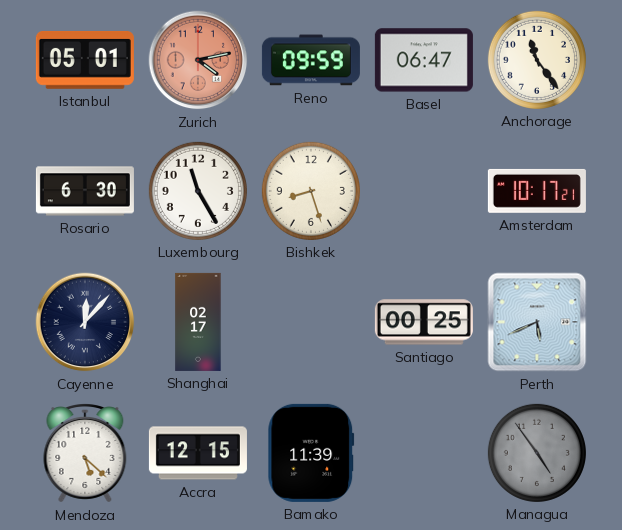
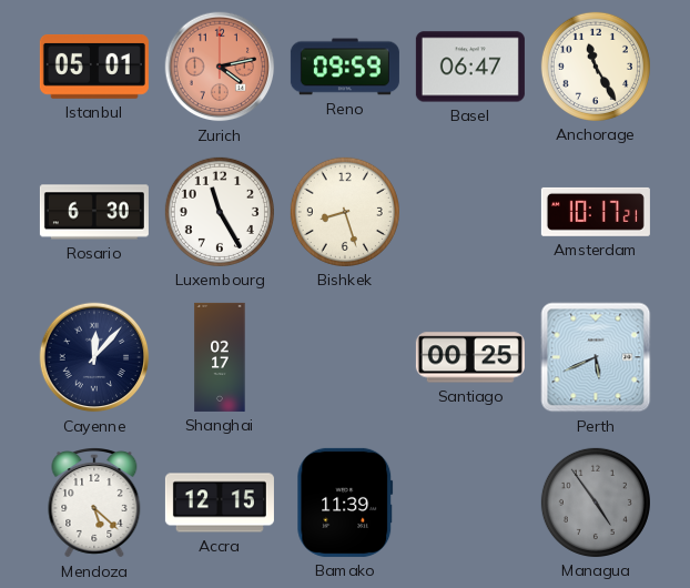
Anchorage: 11:24 -> 11:25
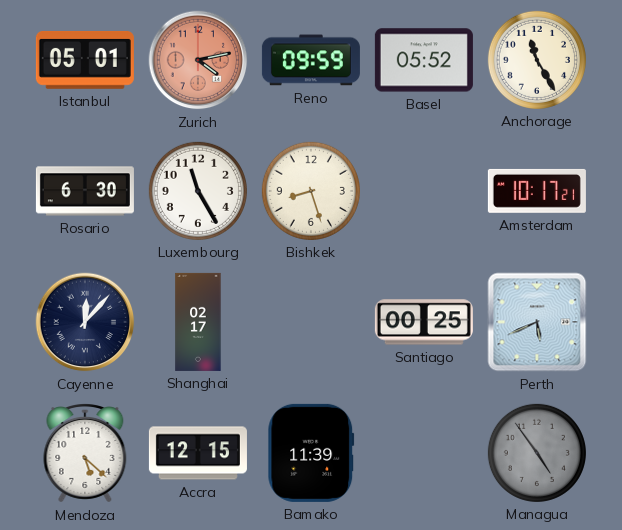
Basel: 06:47 -> 05:52
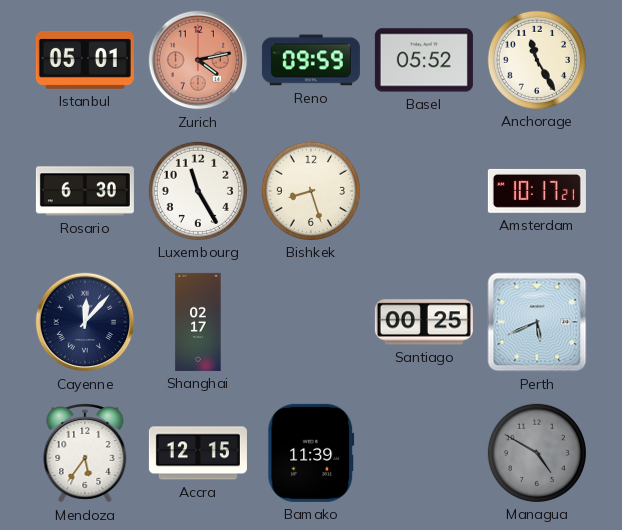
Mendoza: 5:22 -> 5:36
Managua: 4:54 -> 4:50
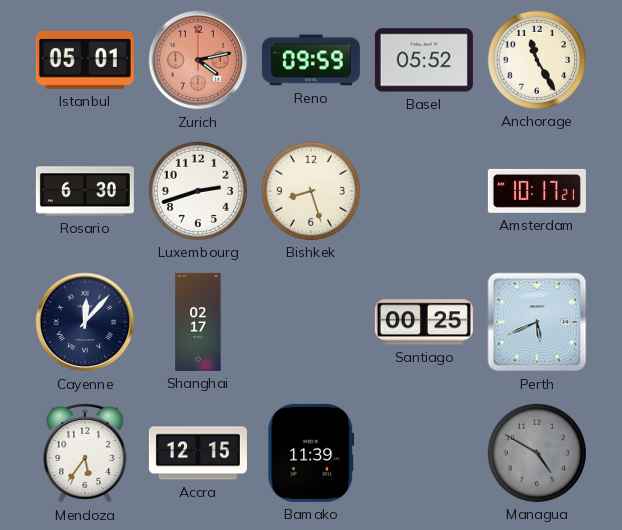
Luxembourg: 11:25 -> 2:42
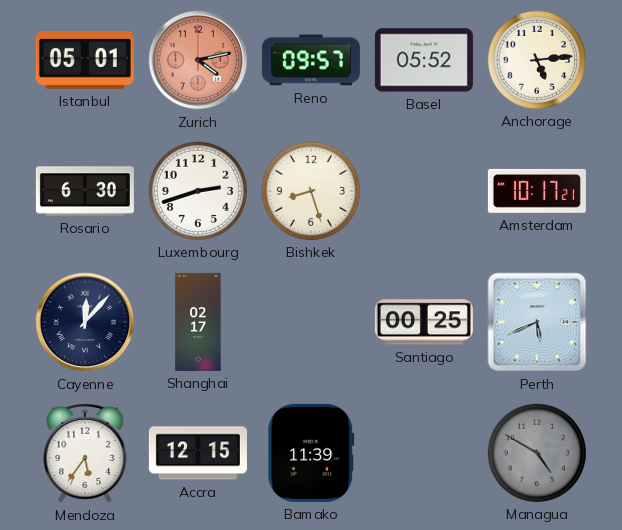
Reno: 09:59 -> 09:57
Anchorage: 11:25 -> 5:14
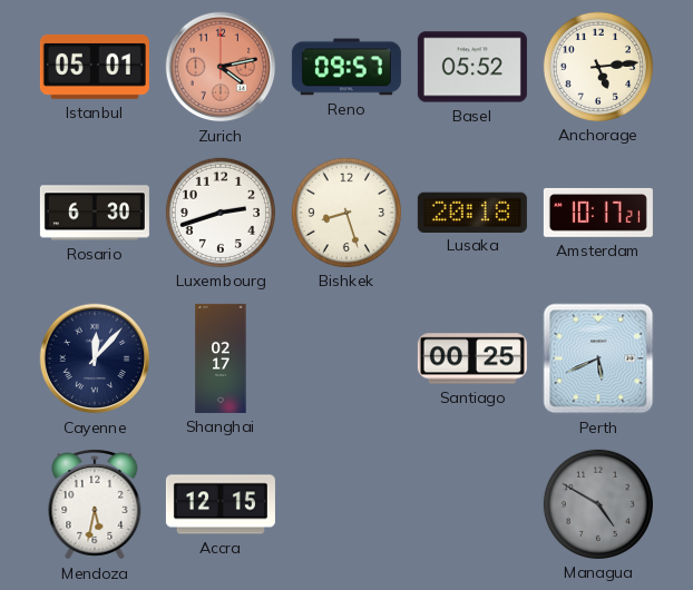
Lusaka: none -> 20:18
Mendoza: 5:36 -> 5:32
Bamako: 11:39 -> none
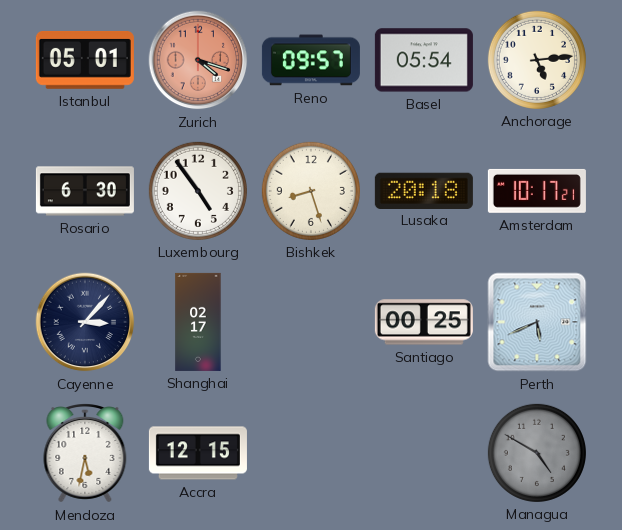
Zurich: 4:13 -> 4:18
Basel: 05:52 -> 05:54
Luxembourg: 2:42 -> 4:54
Cayenne: 12:07 -> 3:07
